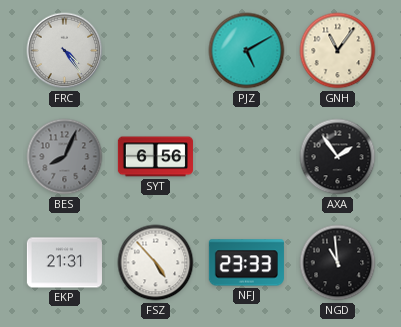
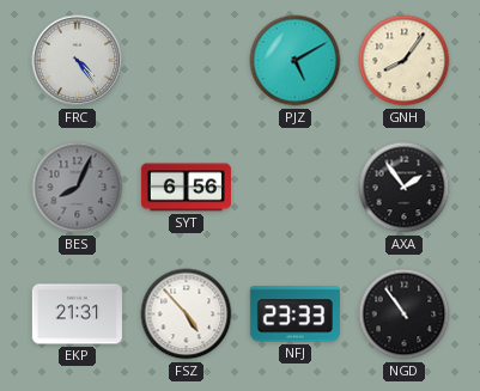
GNH: 11:06 -> 8:06
NGD: 10:59 -> 10:54
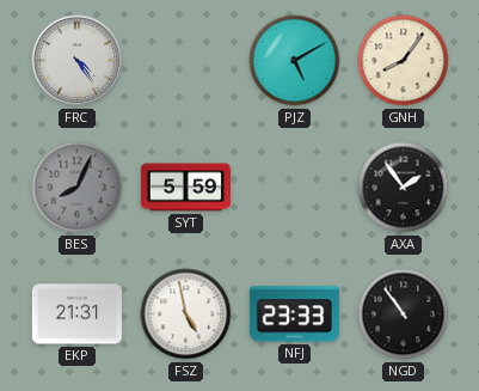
SYT: 6:56 -> 5:59
FSZ: 4:53 -> 4:58
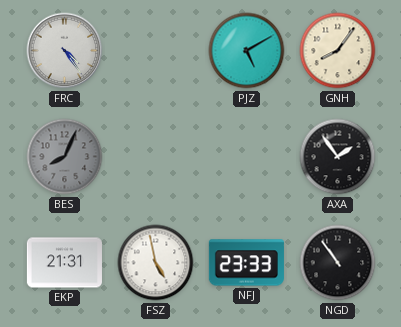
SYT: 5:59 -> none
